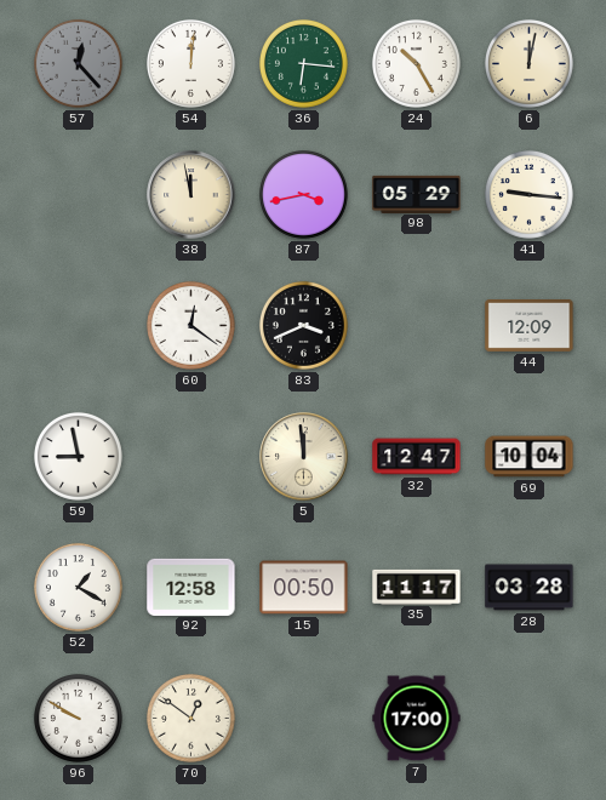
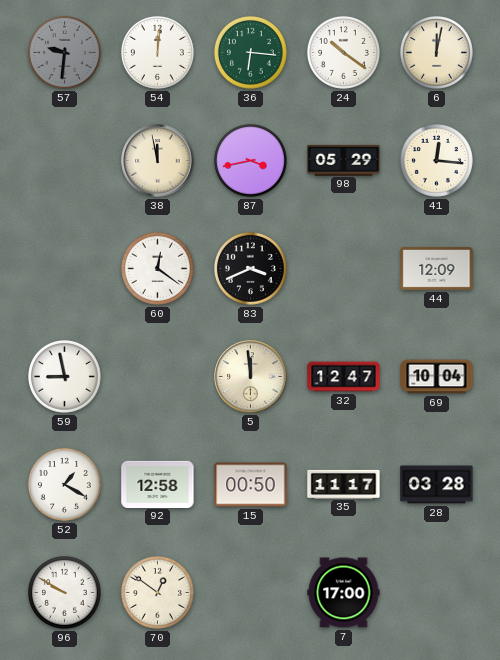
57: 12:23 -> 9:31
24: 10:25 -> 10:21
41: 9:16 -> 12:16
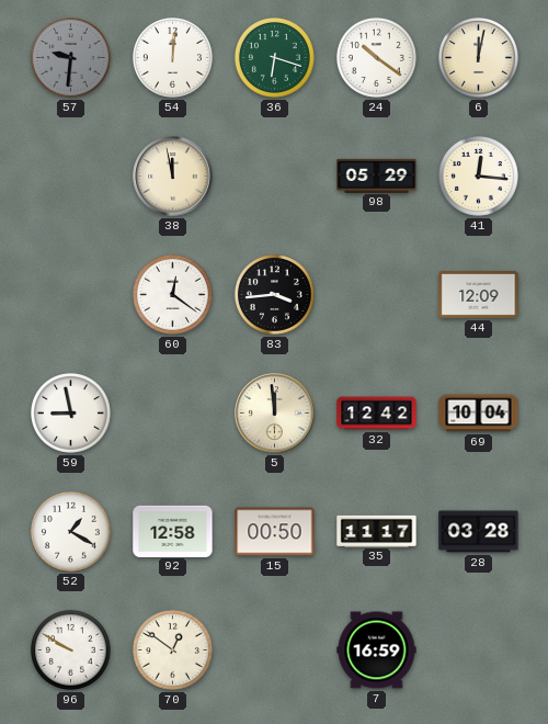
36: 6:16 -> 6:18
87: 3:43 -> none
83: 3:41 -> 3:44
32: 12:47 -> 12:42
7: 17:00 -> 16:59
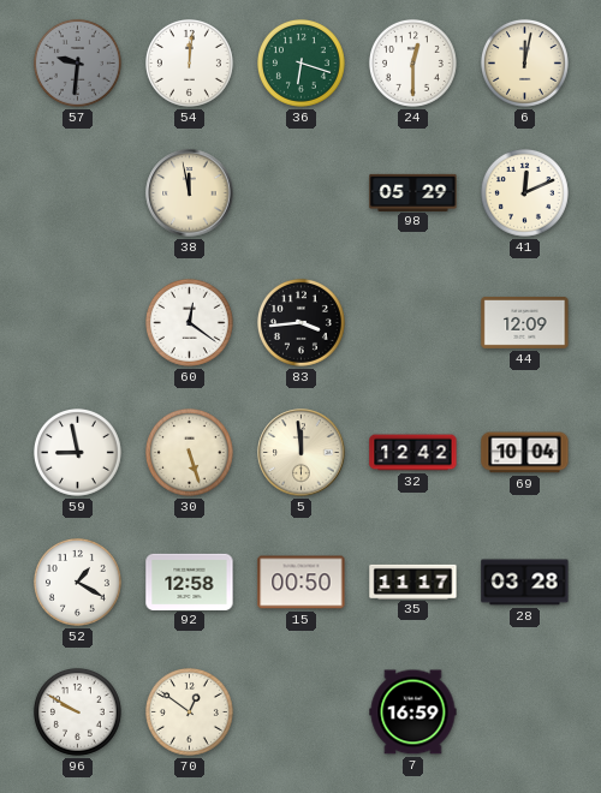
24: 10:21 -> 12:30
41: 12:16 -> 12:11
30: none -> 5:27
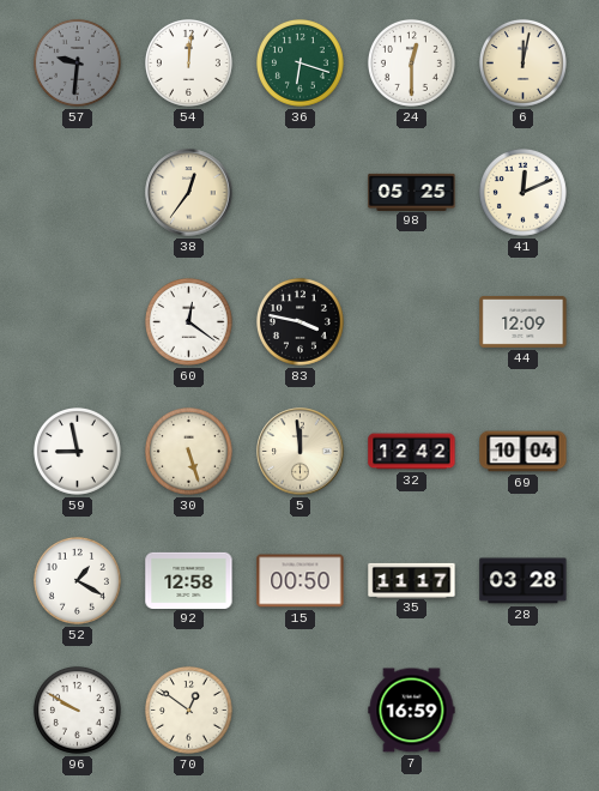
38: 11:58 -> 12:36
98: 05:29 -> 05:25
83: 3:44 -> 3:47
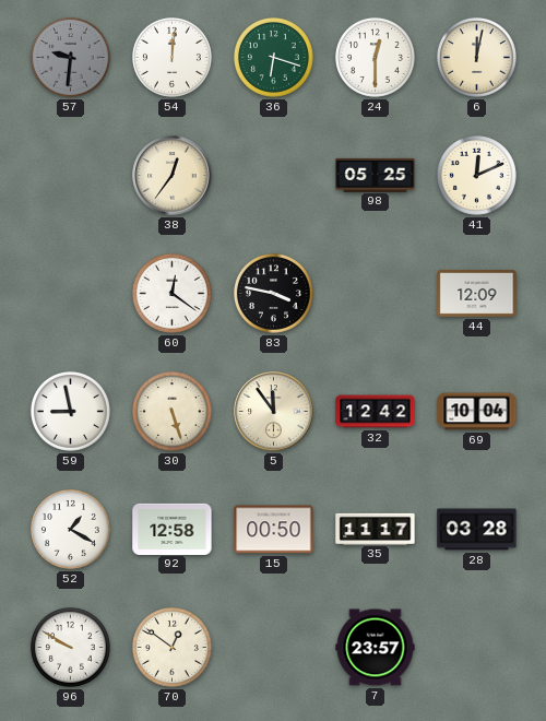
5: 11:59 -> 11:54
7: 16:59 -> 23:57
